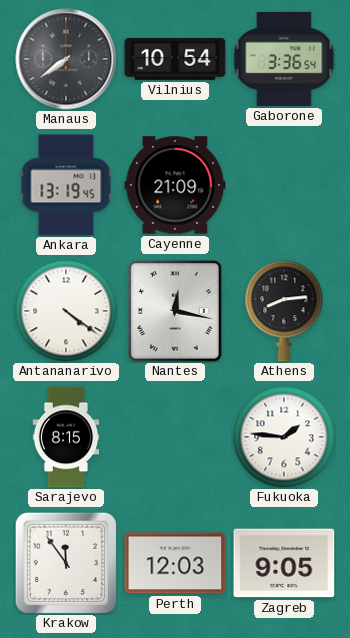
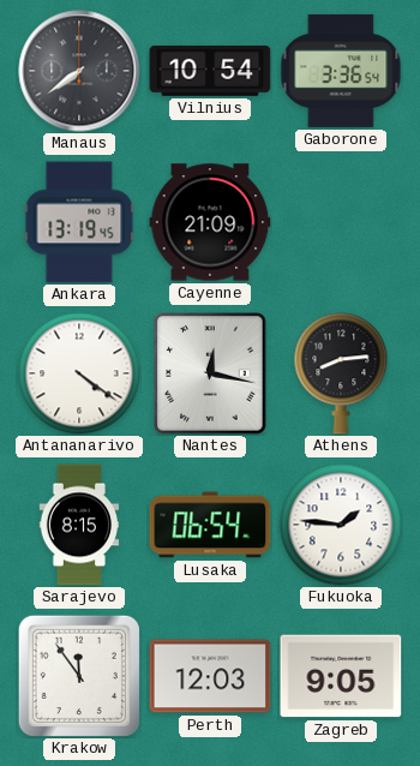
Lusaka: none -> 06:54
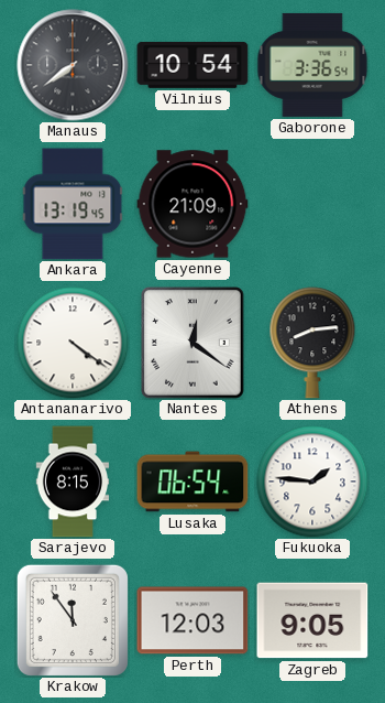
Nantes: 12:17 -> 12:21
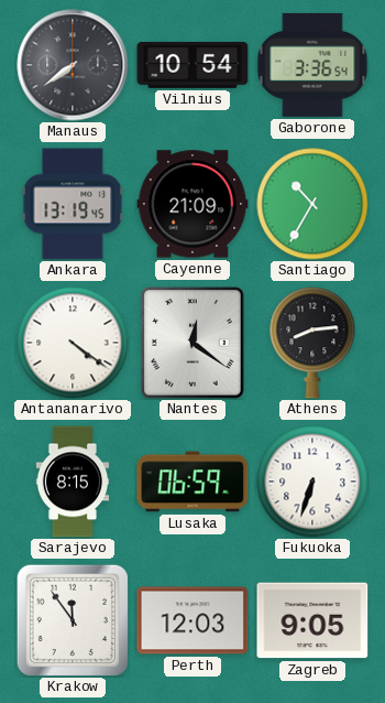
Santiago: none -> 10:35
Lusaka: 06:54 -> 06:59
Fukuoka: 1:46 -> 6:33
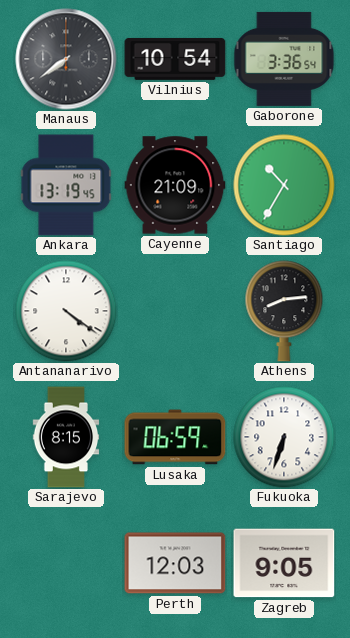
Nantes: 12:21 -> none
Krakow: 11:54 -> none
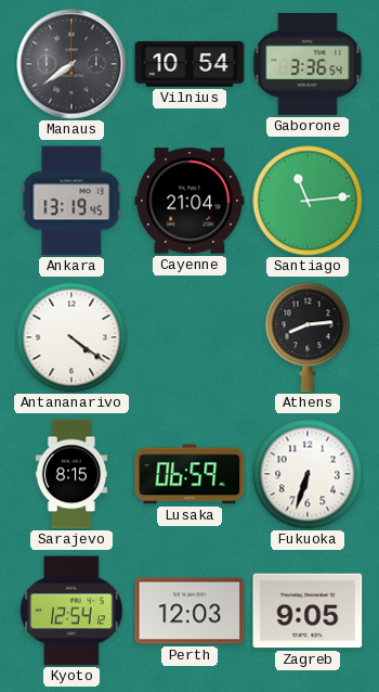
Cayenne: 21:09 -> 21:04
Santiago: 10:35 -> 11:14
Kyoto: none -> 12:54
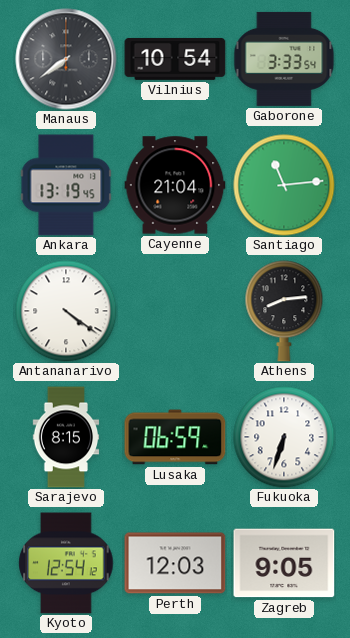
Gaborone: 3:36 -> 3:33
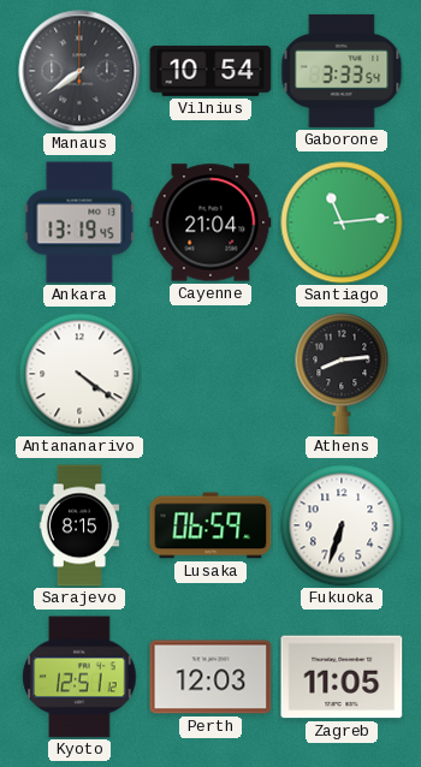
Kyoto: 12:54 -> 12:51
Zagreb: 9:05 -> 11:05
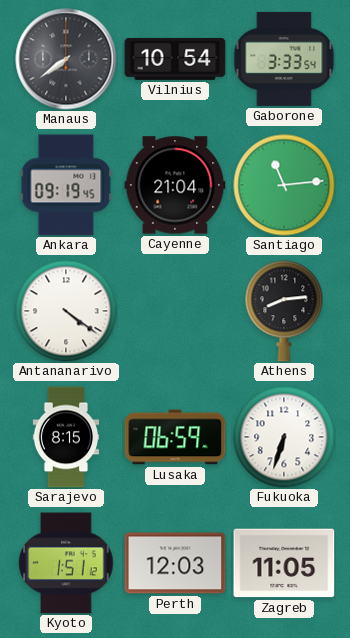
Ankara: 13:19 -> 09:19
Kyoto: 12:51 -> 1:51
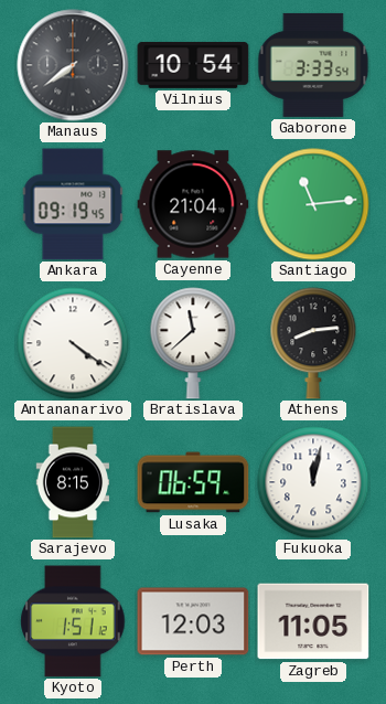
Bratislava: none -> 11:38
Fukuoka: 6:33 -> 12:02
